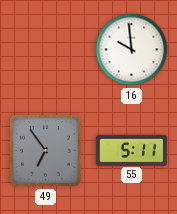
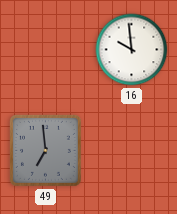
49: 6:54 -> 6:59
55: 5:11 -> none
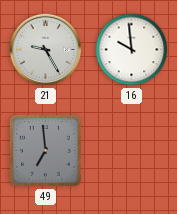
21: none -> 9:25
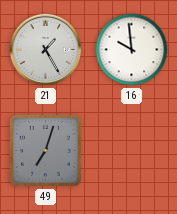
21: 9:25 -> 1:25
49: 6:59 -> 7:03
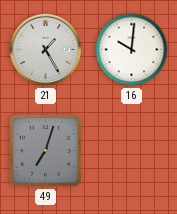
16: 9:59 -> 10:01
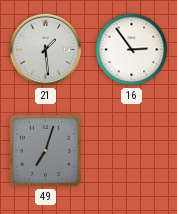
21: 1:25 -> 1:29
16: 10:01 -> 2:54
